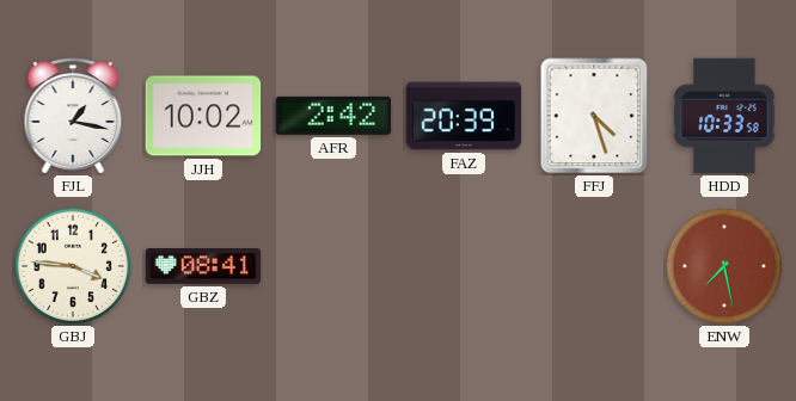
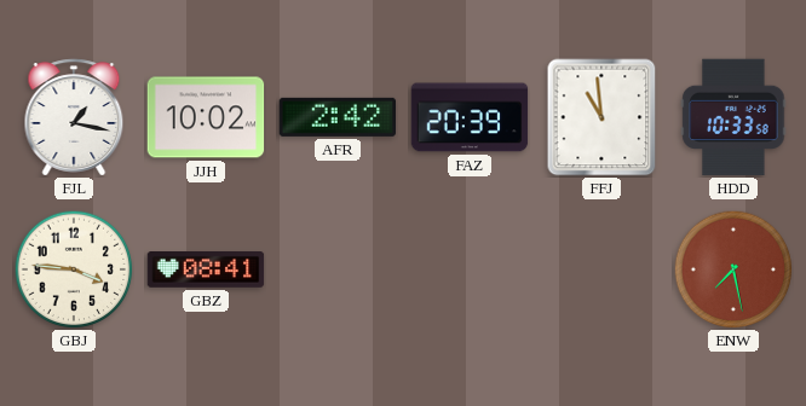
FFJ: 4:27 -> 10:59
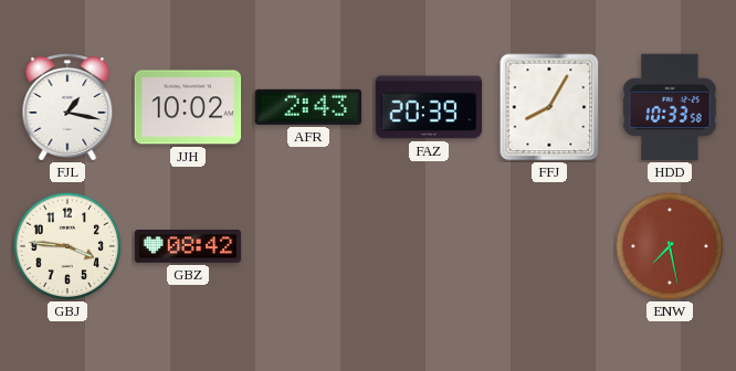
AFR: 2:42 -> 2:43
FFJ: 10:59 -> 8:05
GBZ: 08:41 -> 08:42
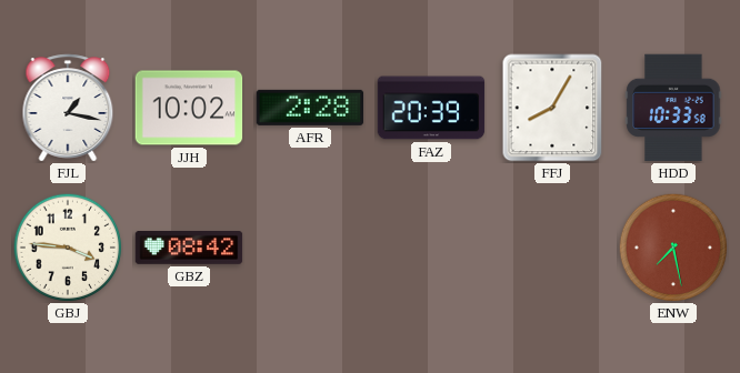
AFR: 2:43 -> 2:28
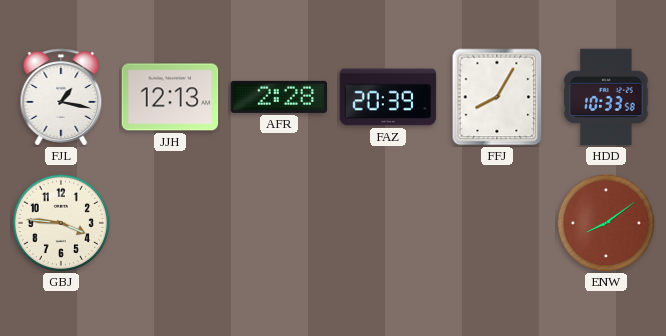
JJH: 10:02 -> 12:13
GBZ: 08:42 -> none
ENW: 7:28 -> 8:09
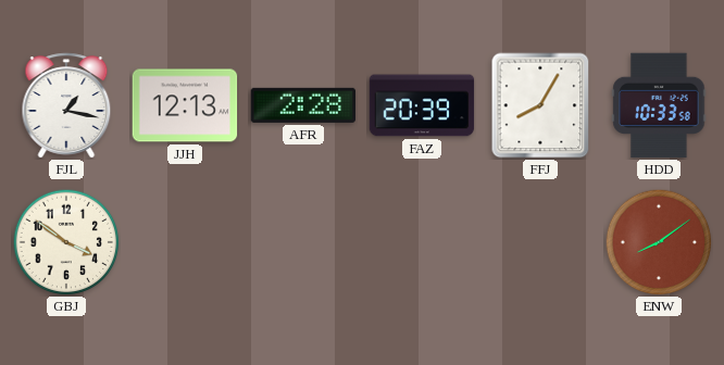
GBJ: 3:46 -> 3:51
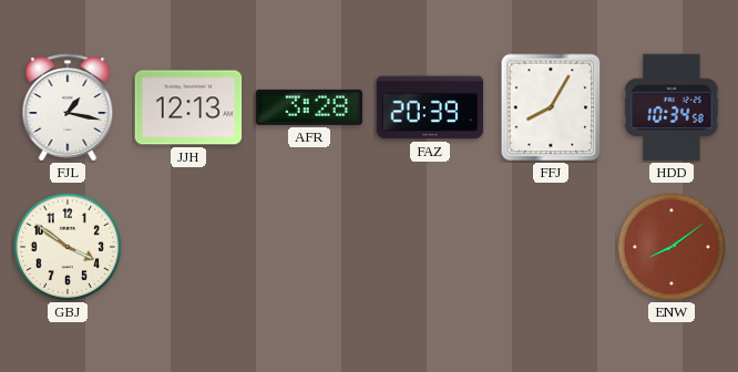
AFR: 2:28 -> 3:28
HDD: 10:33 -> 10:34
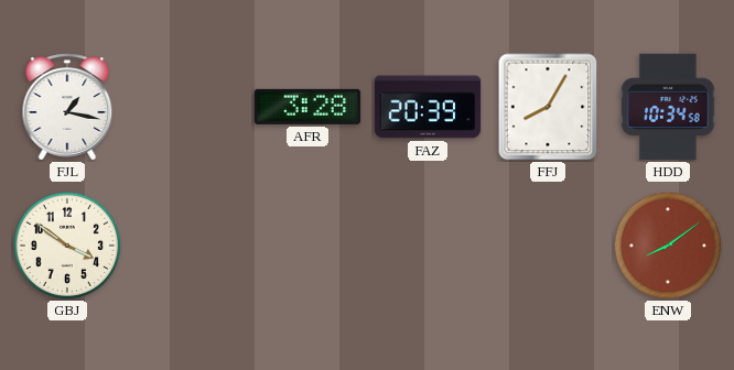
JJH: 12:13 -> none
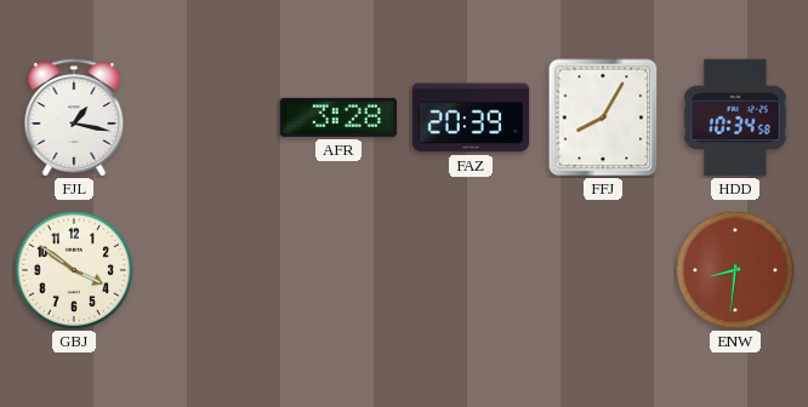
ENW: 8:09 -> 8:31
